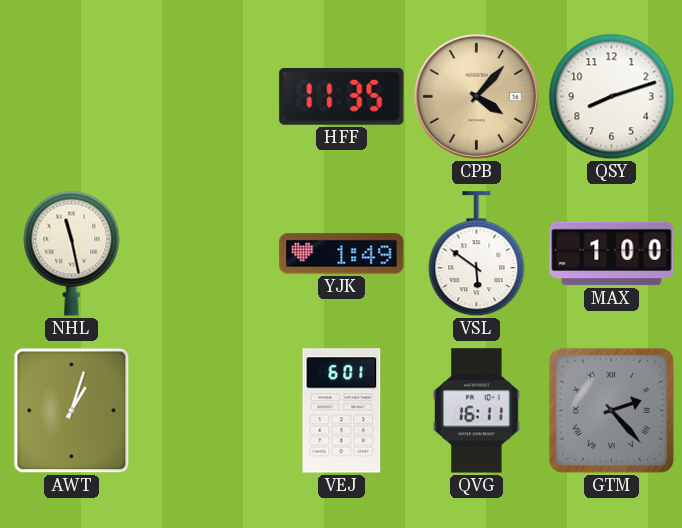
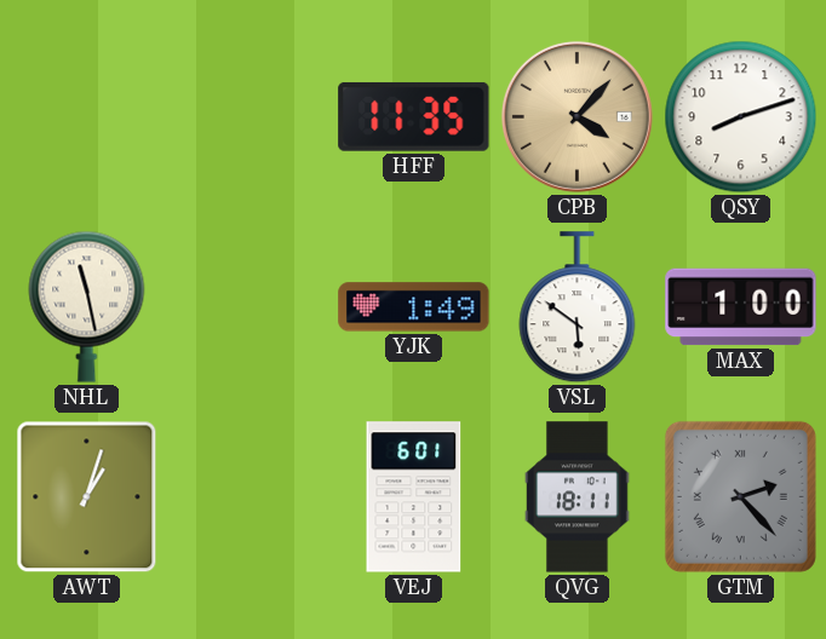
QVG: 16:11 -> 18:11
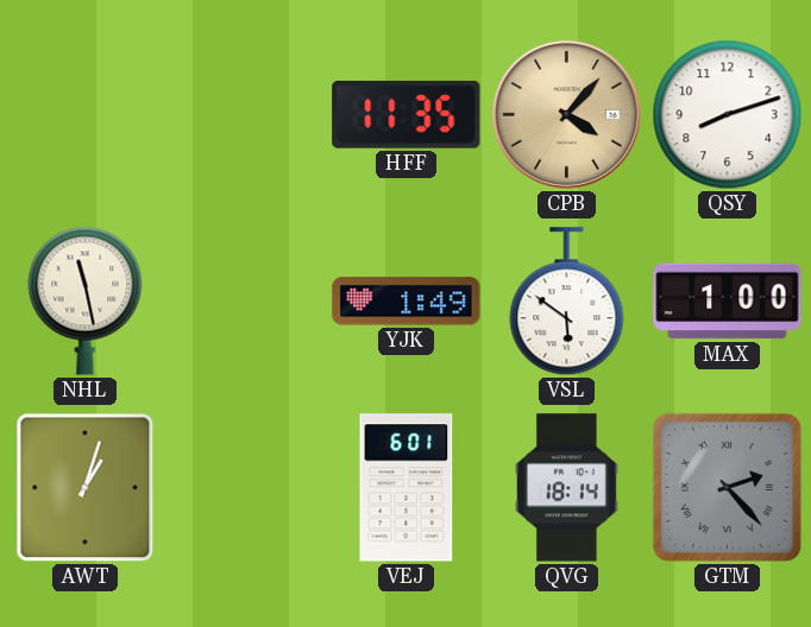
QVG: 18:11 -> 18:14
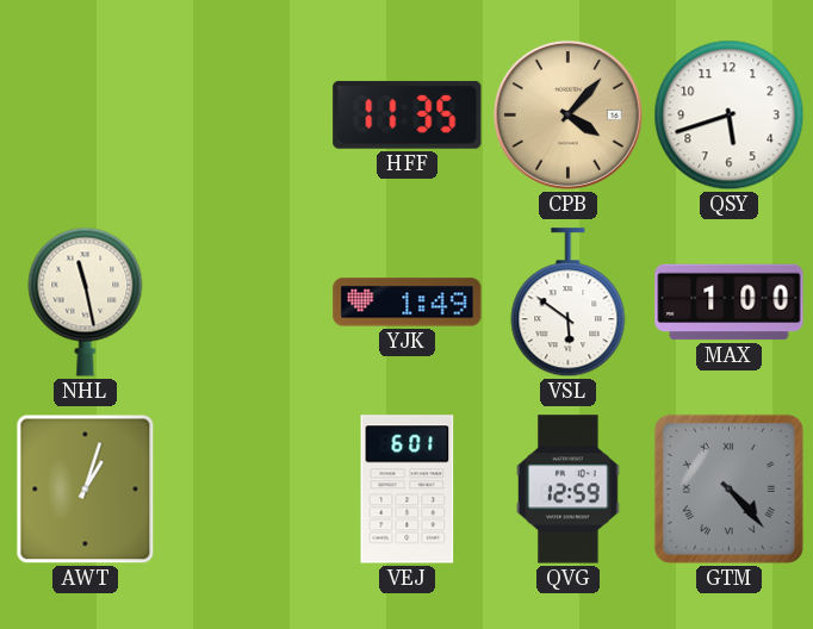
QSY: 8:12 -> 5:42
QVG: 18:14 -> 12:59
GTM: 2:23 -> 4:23
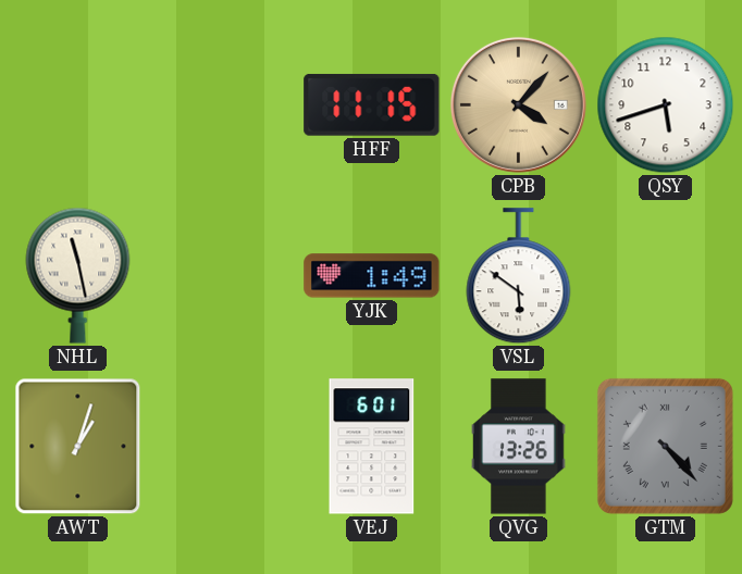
HFF: 11:35 -> 11:15
MAX: 1:00 -> none
QVG: 12:59 -> 13:26
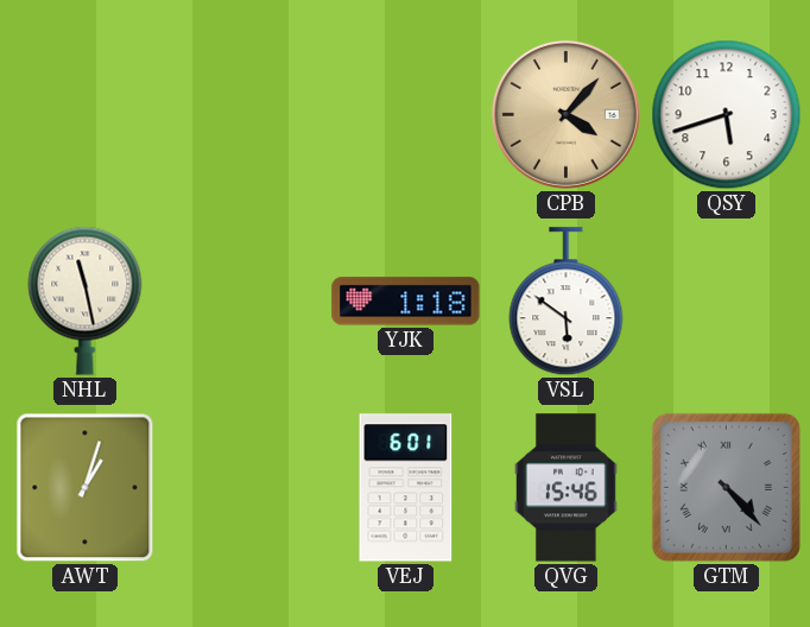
HFF: 11:15 -> none
YJK: 1:49 -> 1:18
QVG: 13:26 -> 15:46
